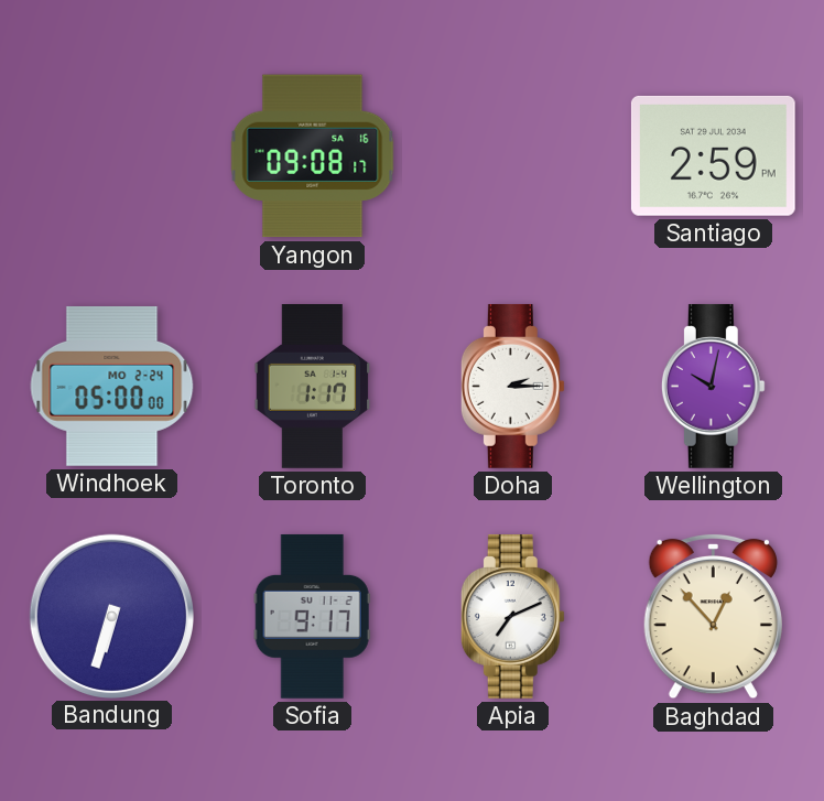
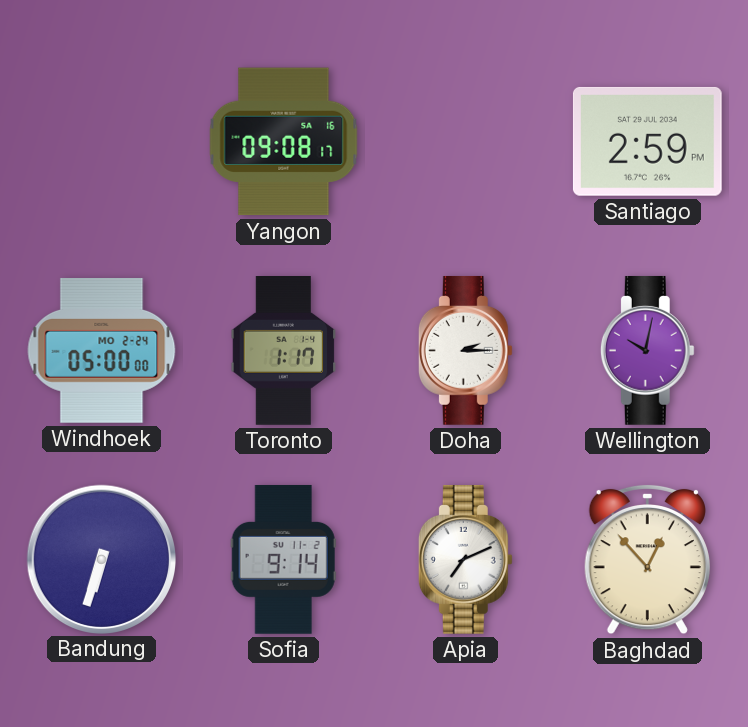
Sofia: 9:17 -> 9:14
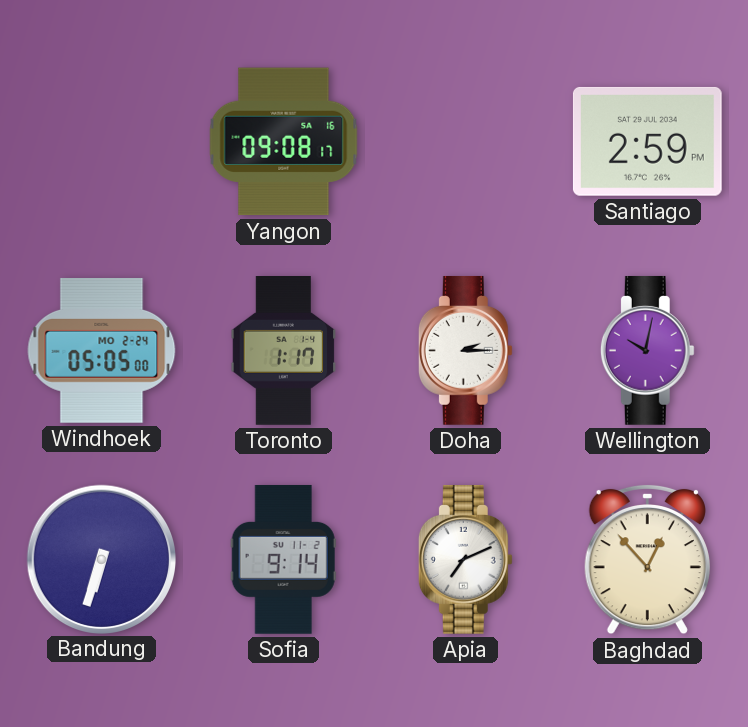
Windhoek: 05:00 -> 05:05
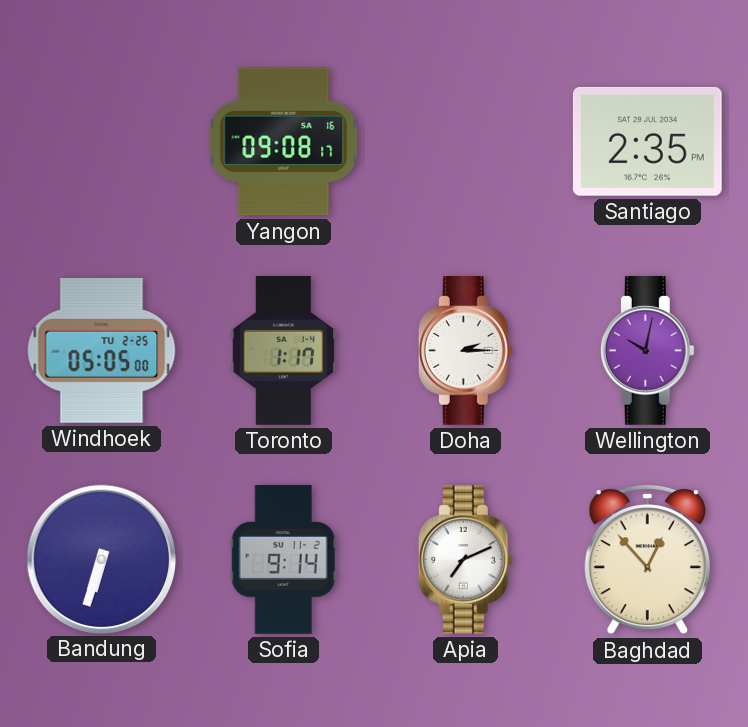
Santiago: 2:59 -> 2:35
Windhoek date: MO 2-24 -> TU 2-25
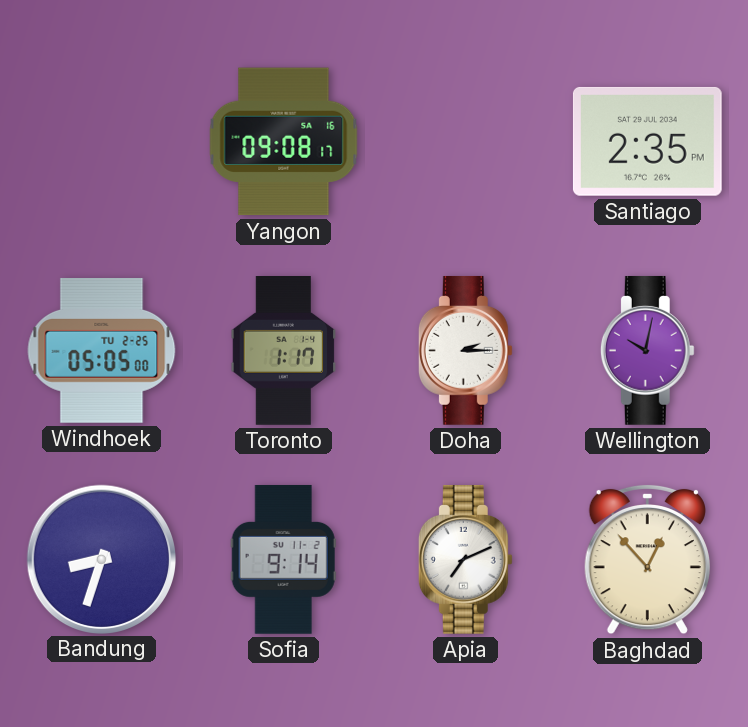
Bandung: 6:33 -> 8:33
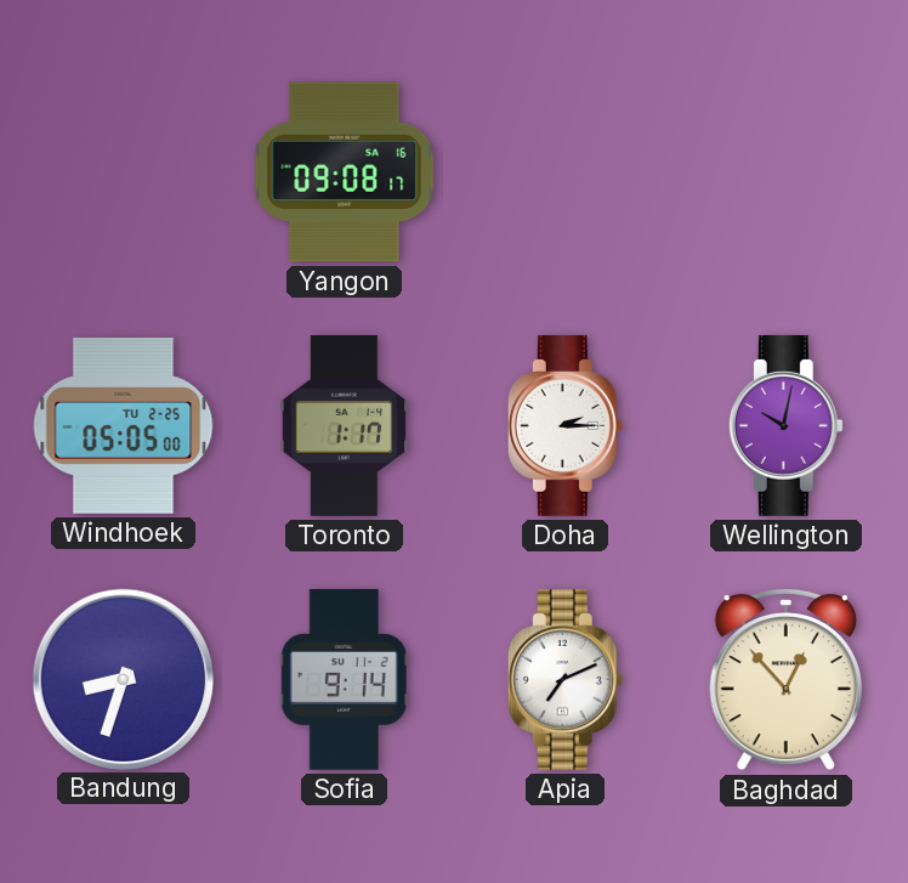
Santiago: 2:35 -> none
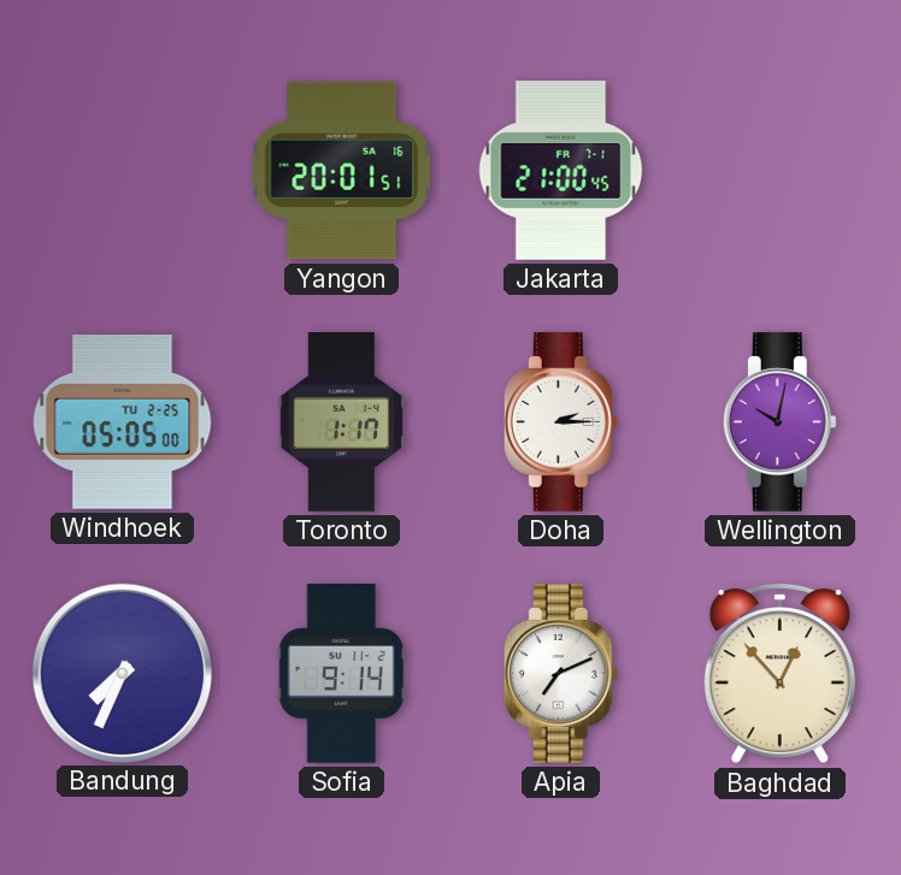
Yangon: 09:08 -> 20:01
Jakarta: none -> 21:00
Bandung: 8:33 -> 7:34
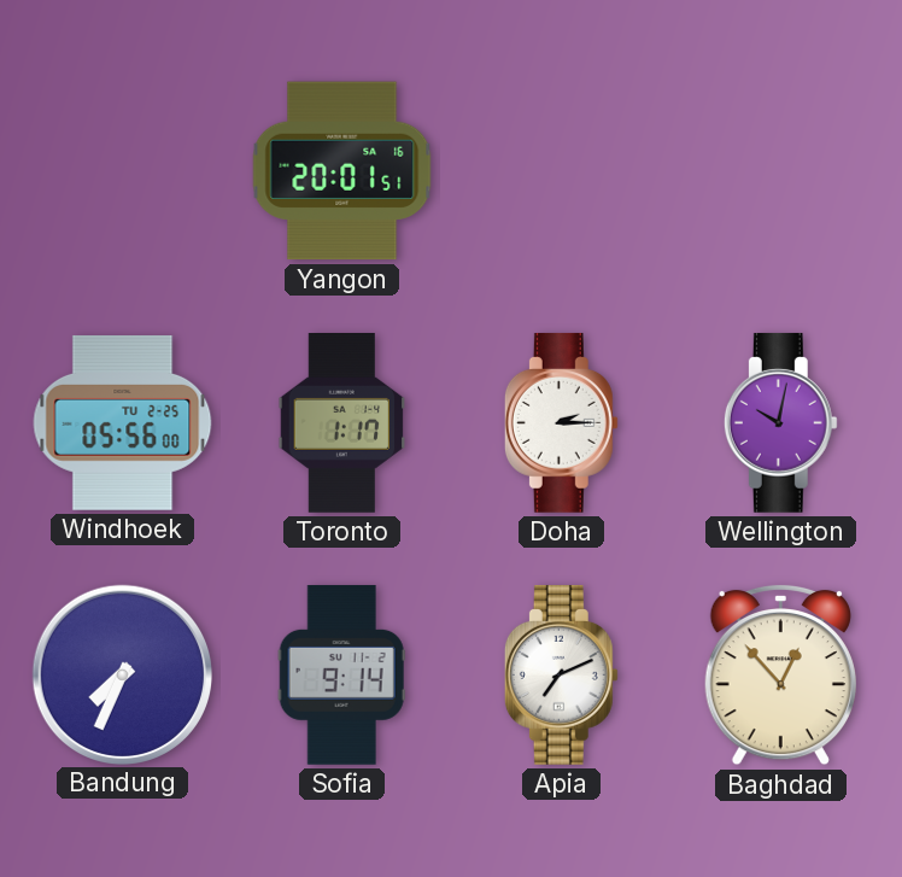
Jakarta: 21:00 -> none
Windhoek: 05:05 -> 05:56
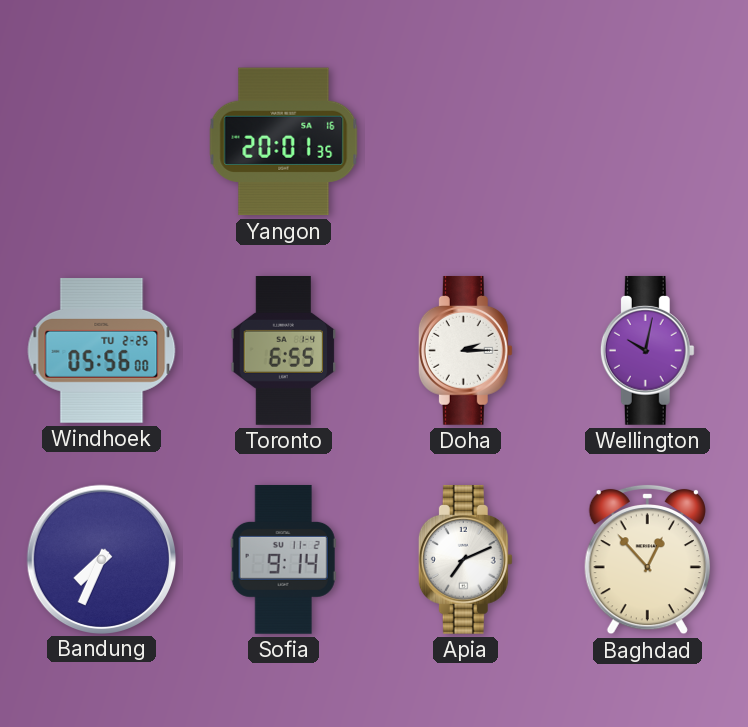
Yangon: 20:01:51 -> 20:01:35
Toronto: 1:17 -> 6:55
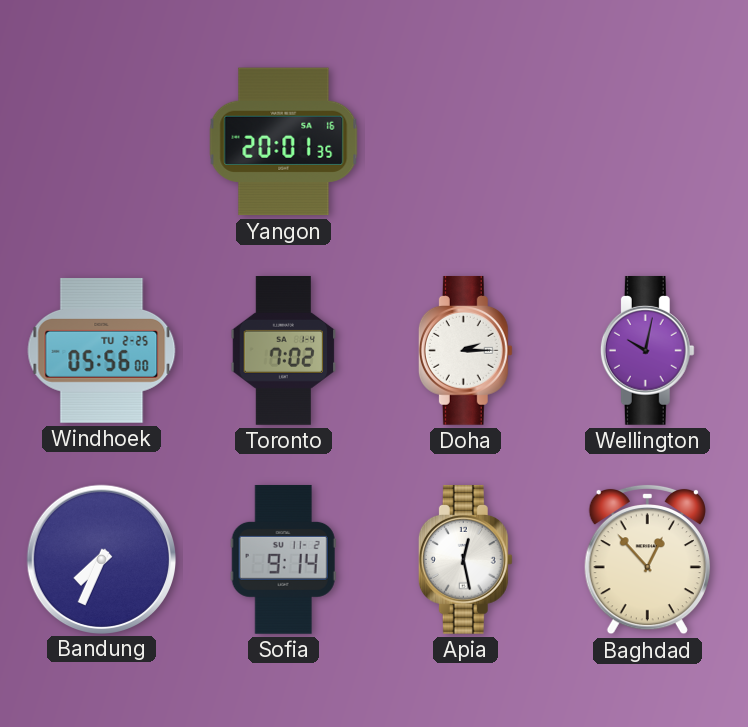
Toronto: 6:55 -> 7:02
Apia: 7:11 -> 12:28
